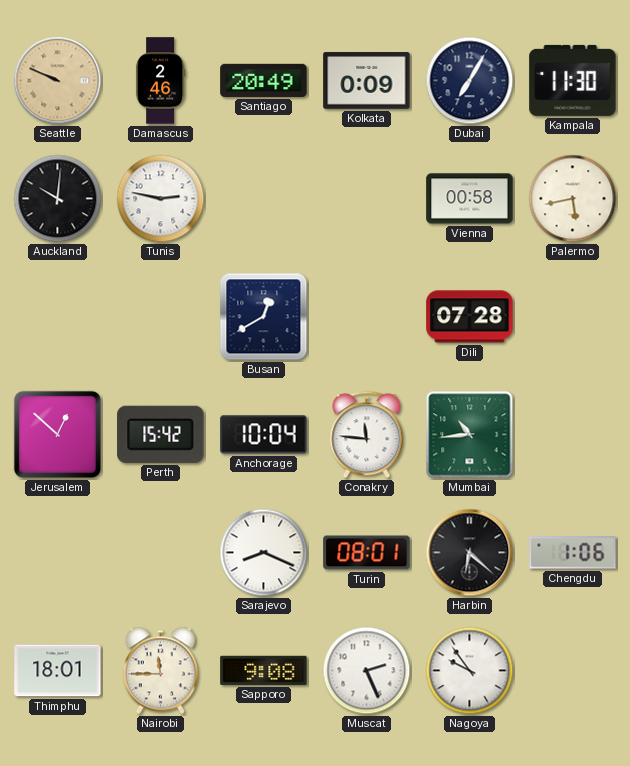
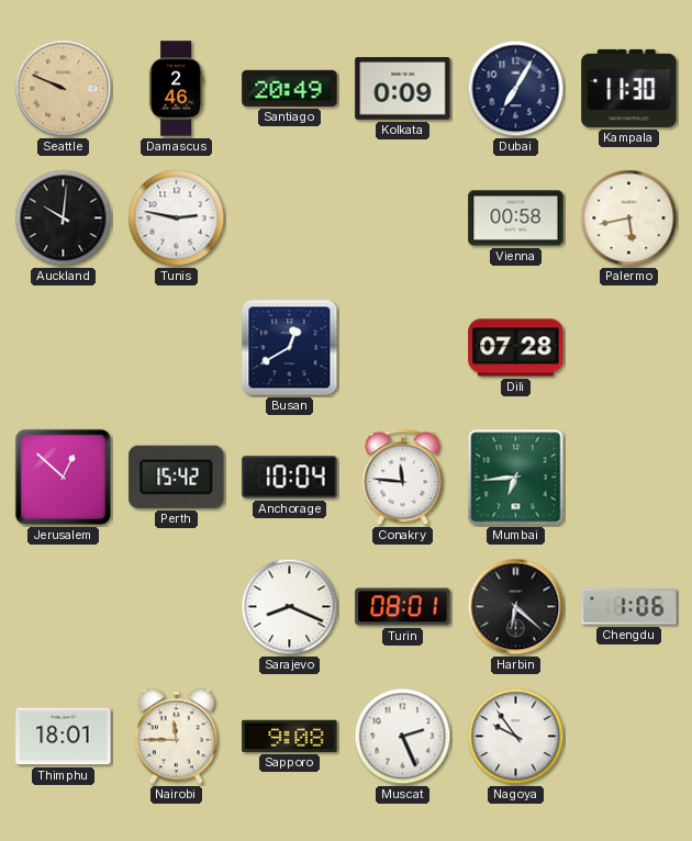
Mumbai: 10:44 -> 6:44
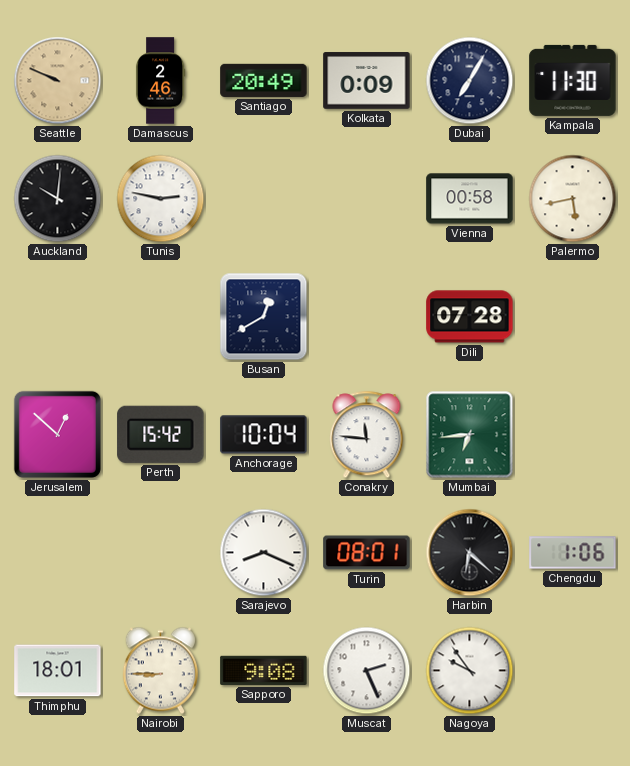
Nairobi: 11:45 -> 8:45
